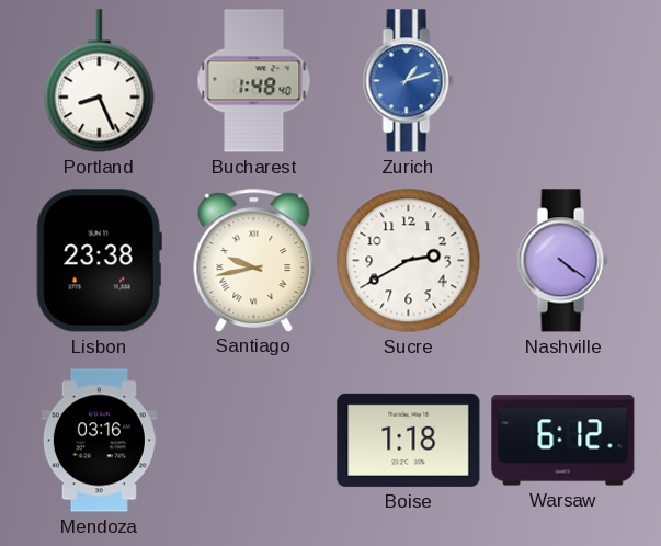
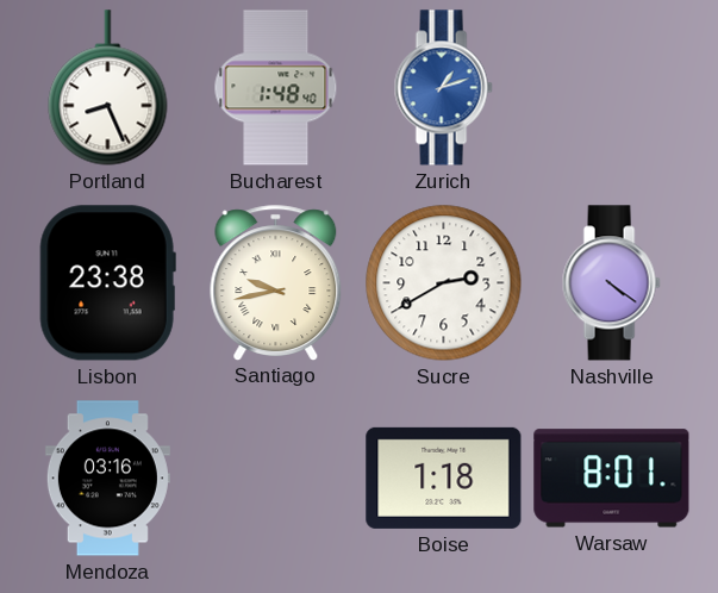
Warsaw: 6:12 -> 8:01
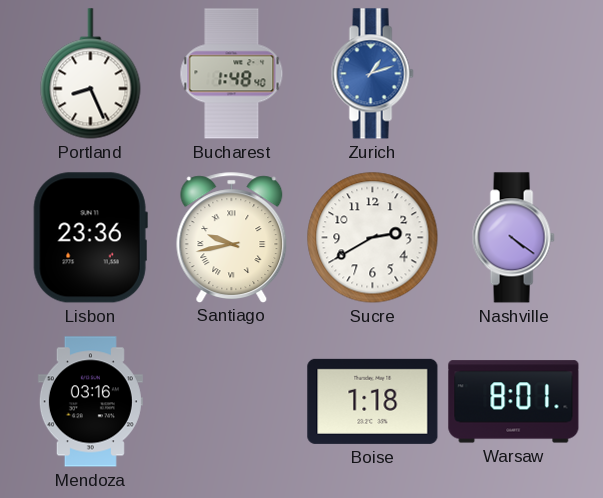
Lisbon: 23:38 -> 23:36
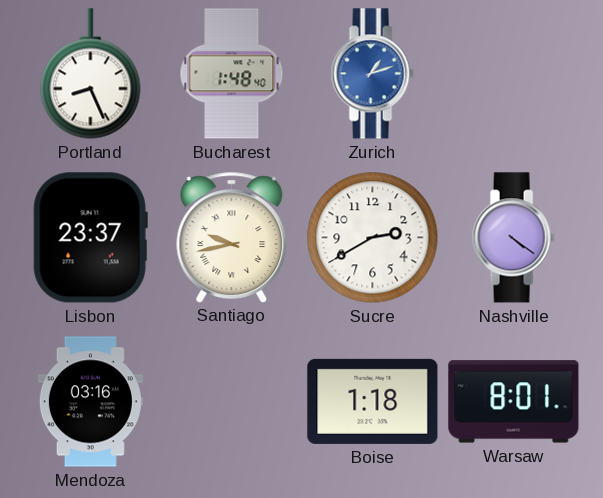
Lisbon: 23:36 -> 23:37
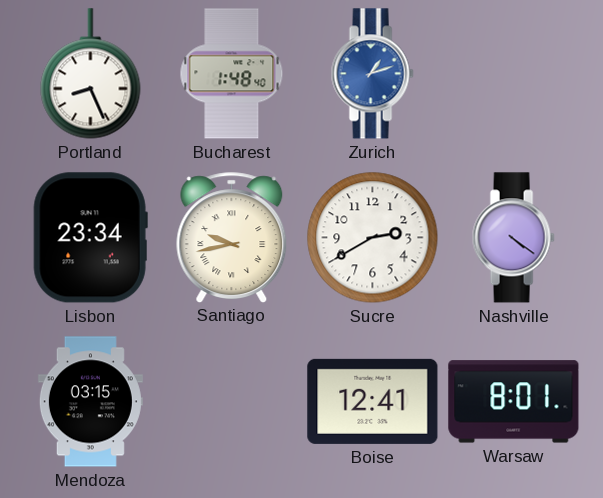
Lisbon: 23:37 -> 23:34
Mendoza: 03:16 -> 03:15
Boise: 1:18 -> 12:41
